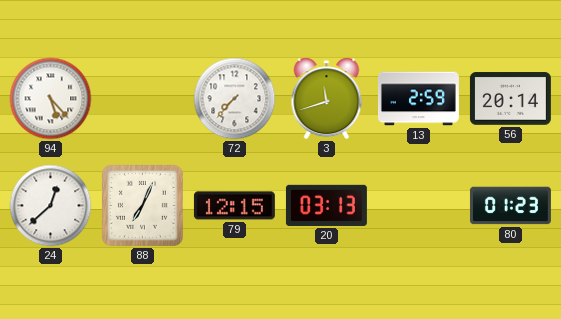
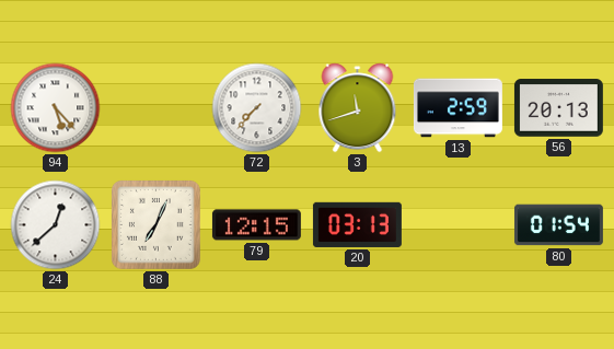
56: 20:14 -> 20:13
80: 01:23 -> 01:54
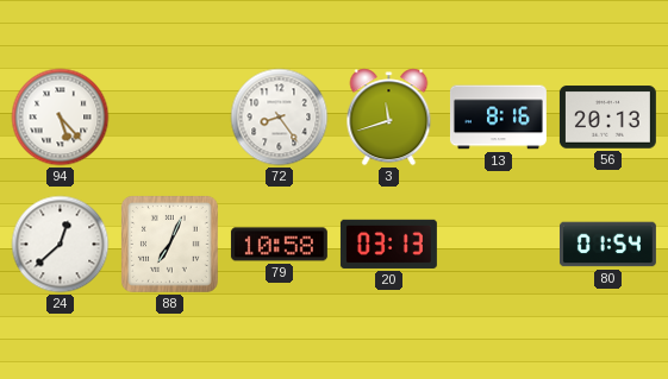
72: 7:37 -> 8:24
13: 2:59 -> 8:16
79: 12:15 -> 10:58
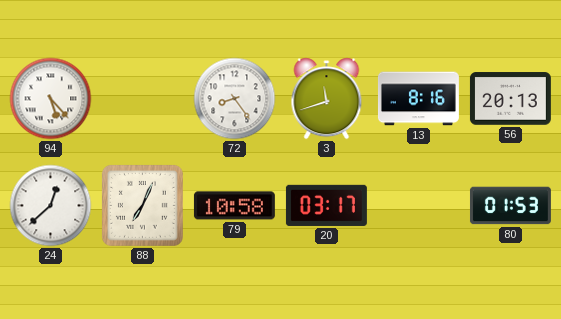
20: 03:13 -> 03:17
80: 01:54 -> 01:53
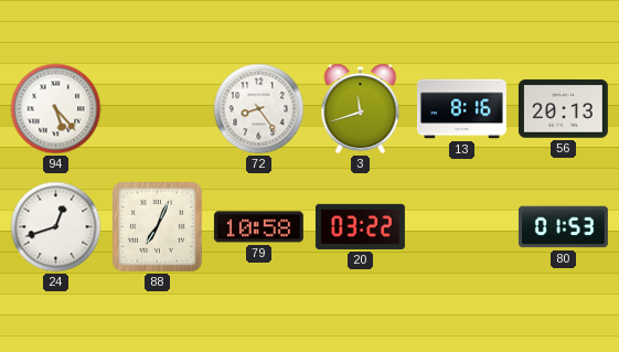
24: 12:38 -> 12:42
20: 03:17 -> 03:22
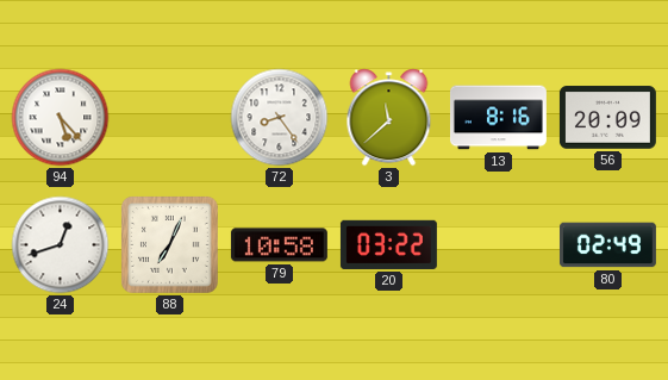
3: 11:42 -> 11:38
56: 20:13 -> 20:09
80: 01:53 -> 02:49
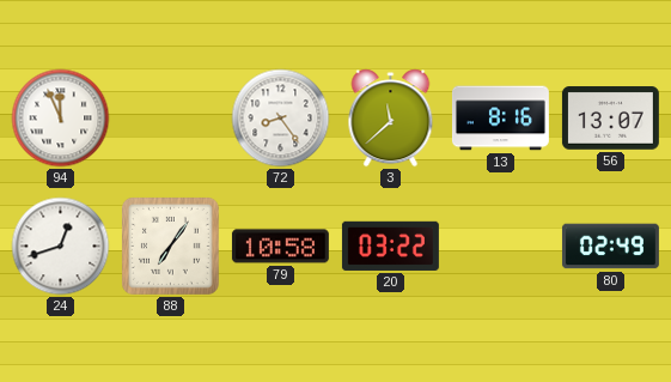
94: 5:23 -> 11:56
56: 20:09 -> 13:07
88: 7:04 -> 7:06
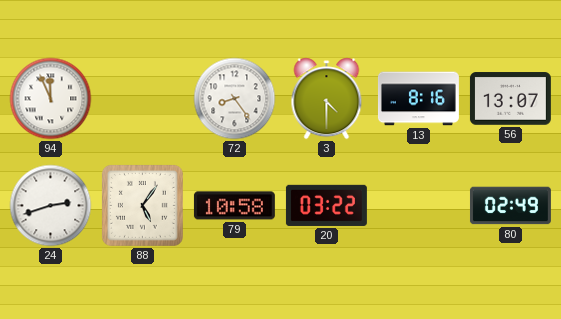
3: 11:38 -> 4:30
24: 12:42 -> 2:42
88: 7:06 -> 5:06
